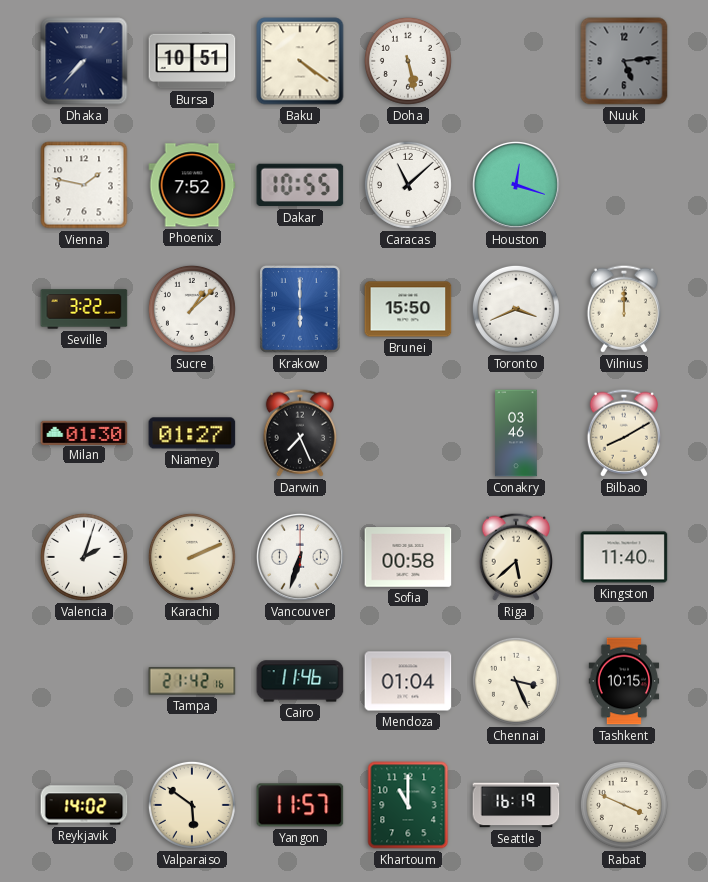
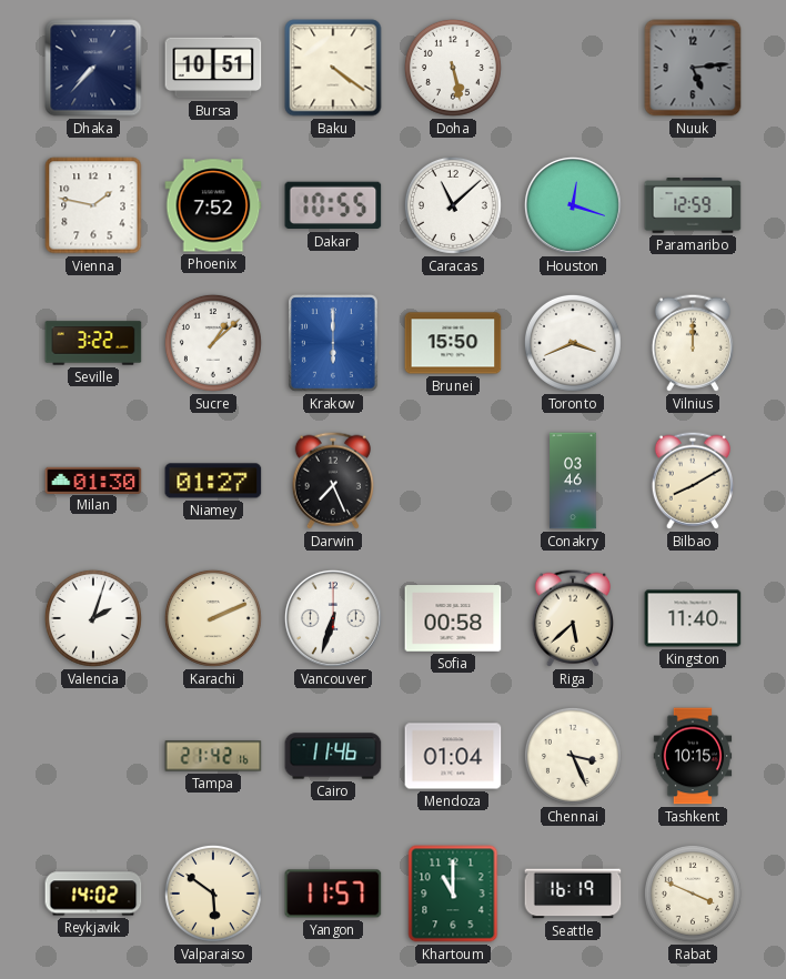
Paramaribo: none -> 12:59
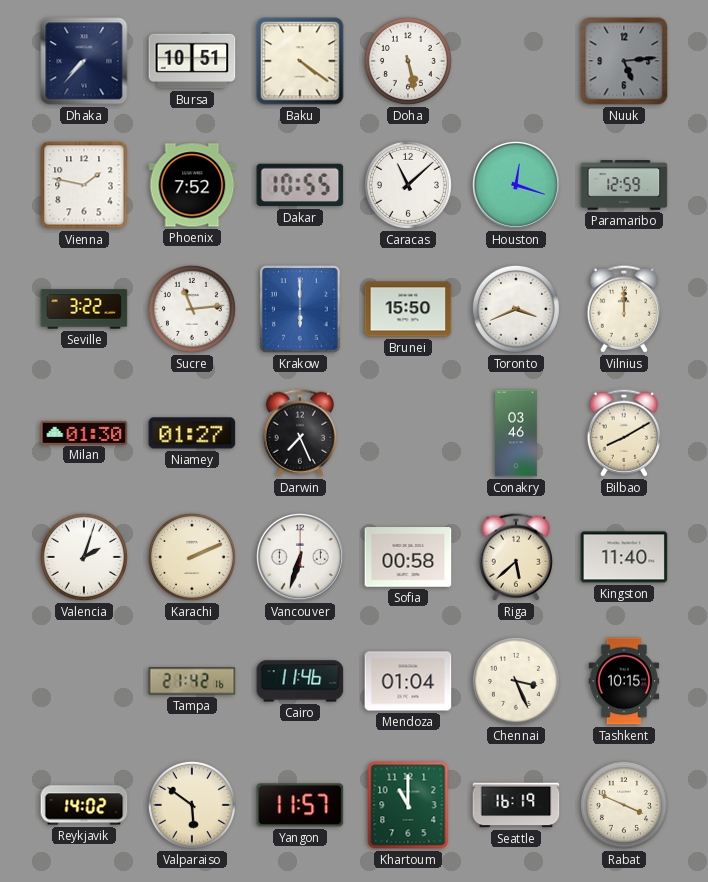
Sucre: 1:08 -> 11:14
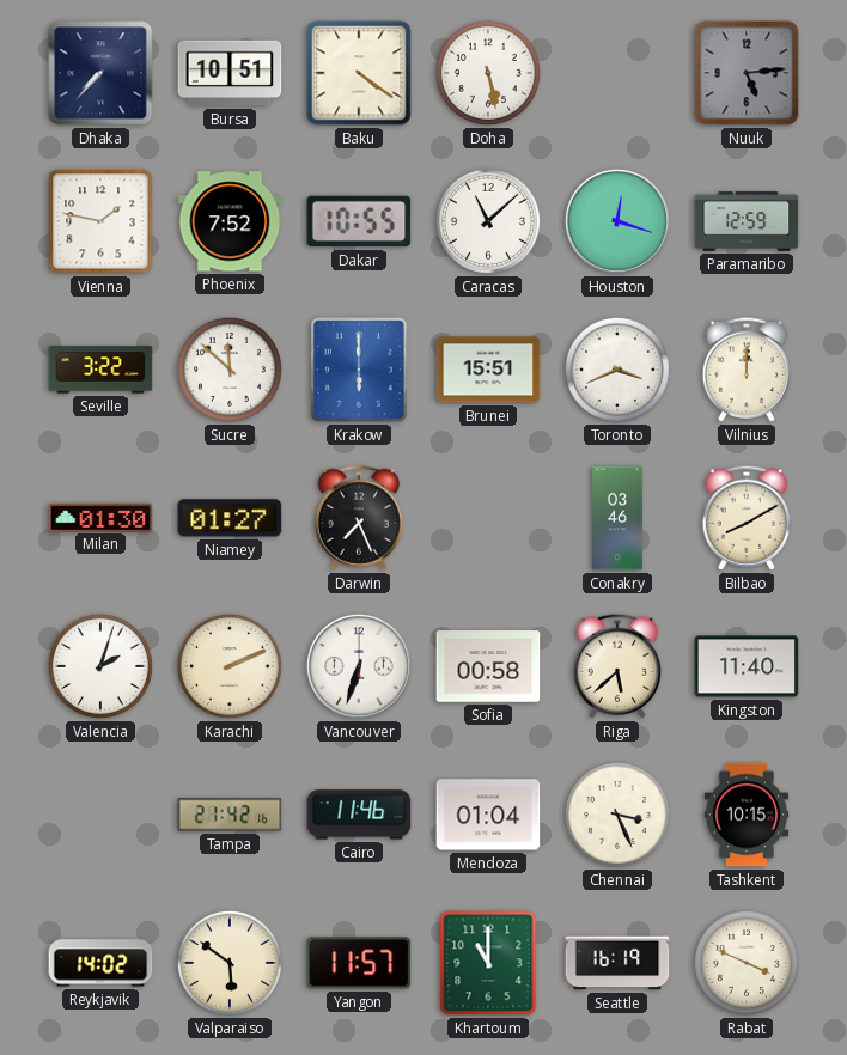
Sucre: 11:14 -> 11:52
Brunei: 15:50 -> 15:51
